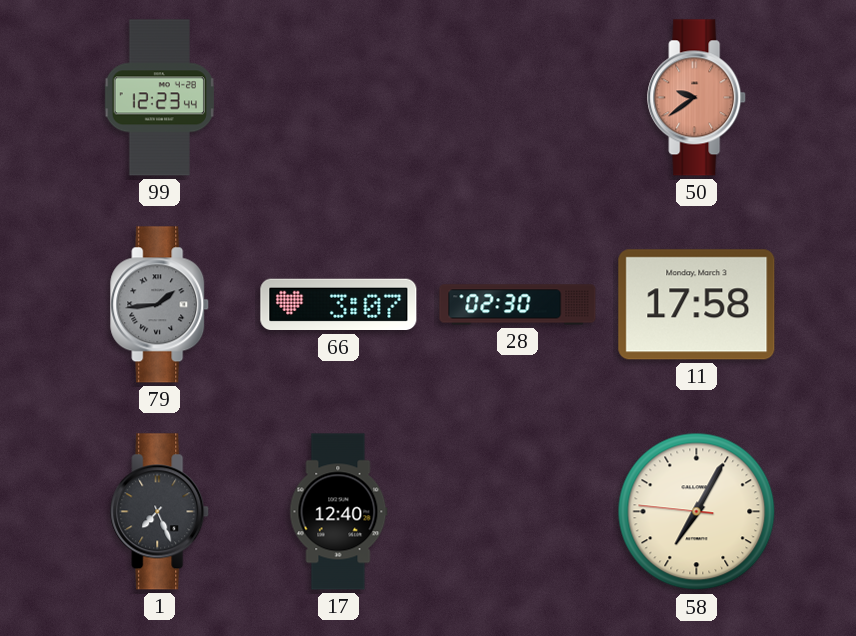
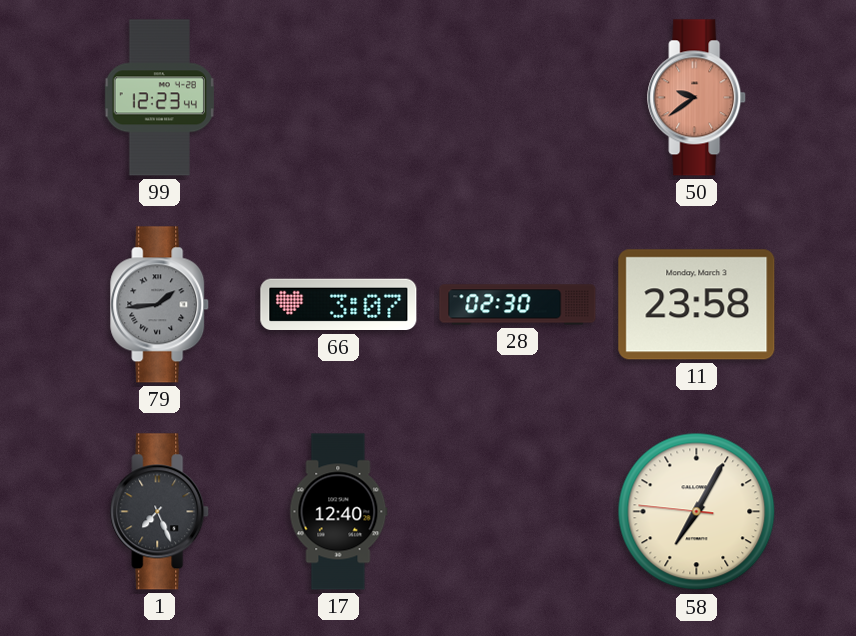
11: 17:58 -> 23:58
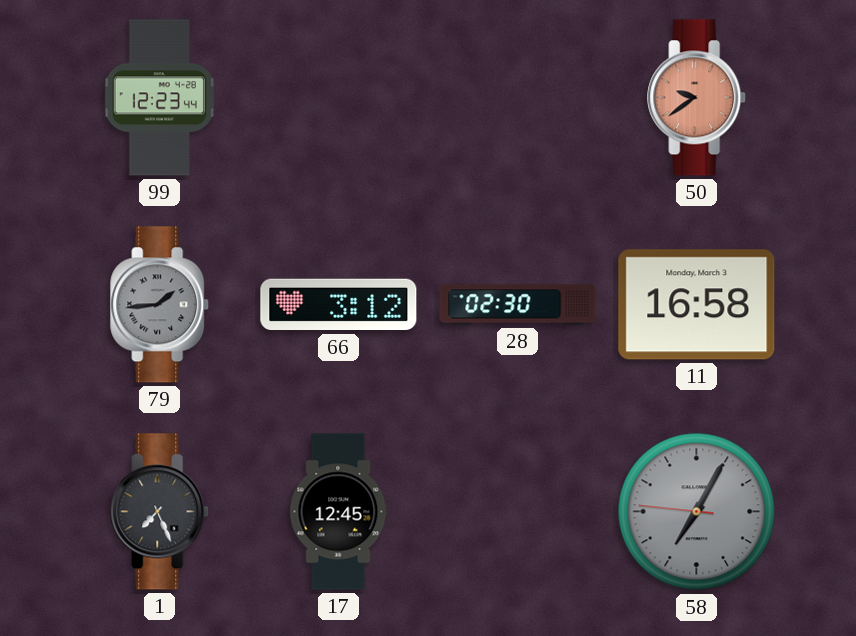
66: 3:07 -> 3:12
11: 23:58 -> 16:58
17: 12:40 -> 12:45
58 dial: cream -> grey
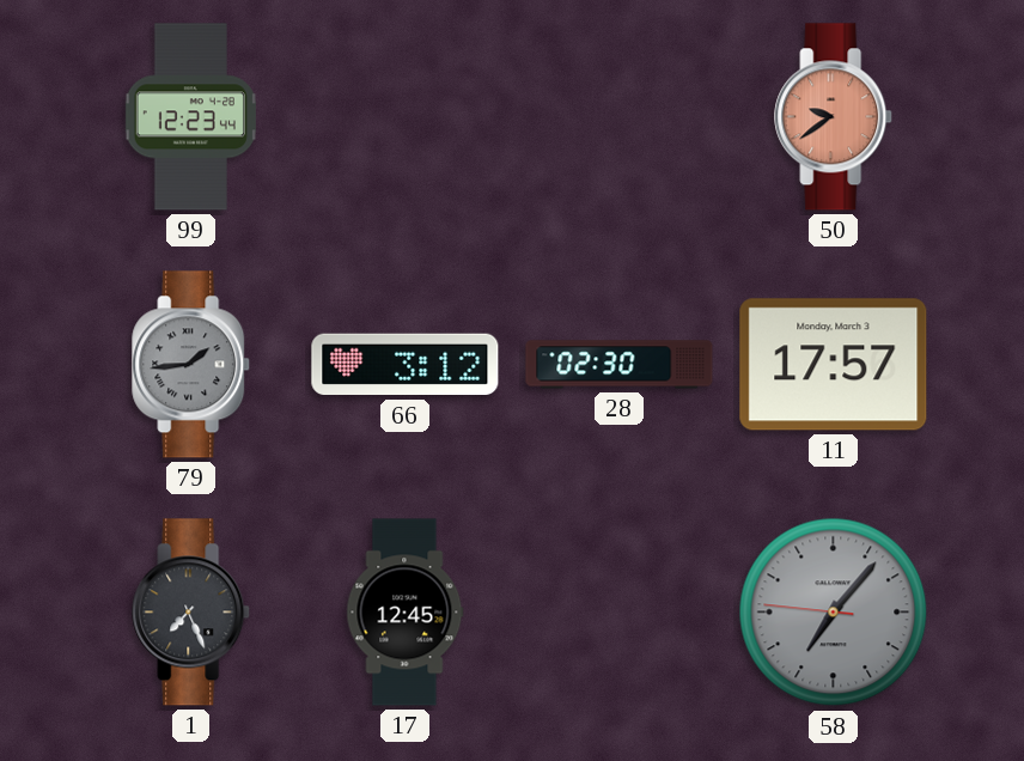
11: 16:58 -> 17:57
58: 7:04 -> 7:06
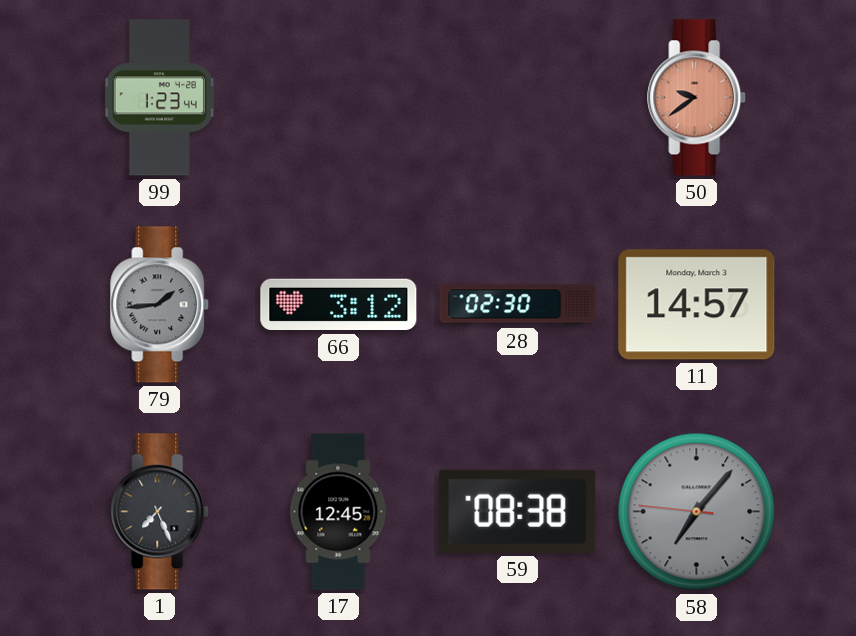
99: 12:23 -> 1:23
11: 17:57 -> 14:57
59: none -> 08:38
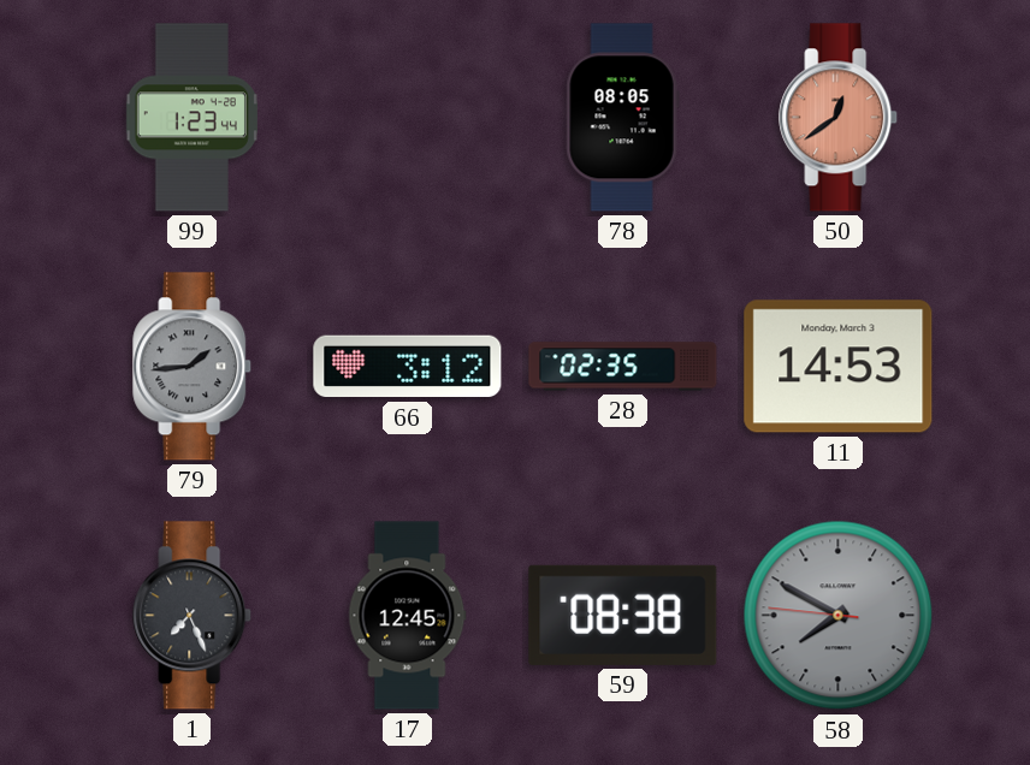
78: none -> 08:05
50: 9:39 -> 12:39
28: 02:30 -> 02:35
11: 14:57 -> 14:53
58: 7:06 -> 7:49
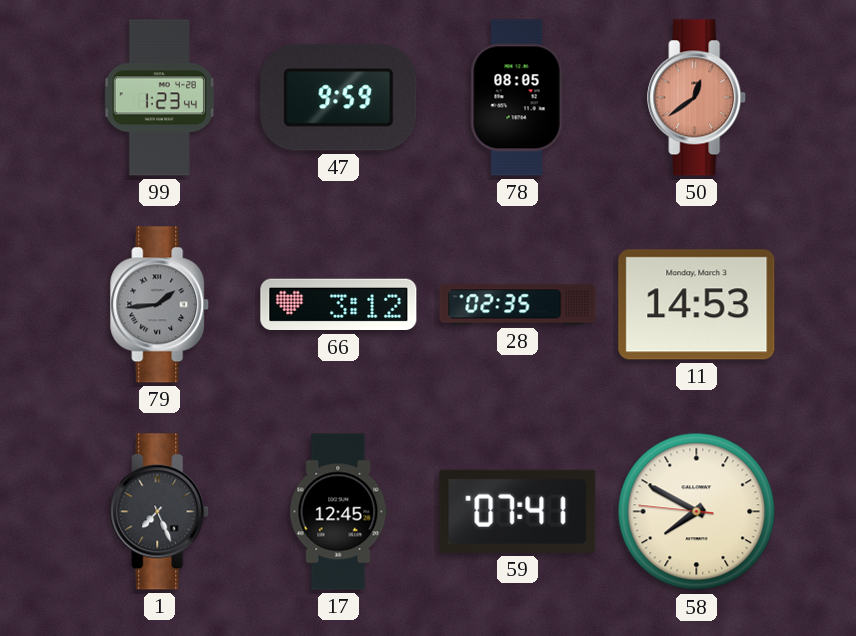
47: none -> 9:59
59: 08:38 -> 07:41
58 dial: grey -> cream
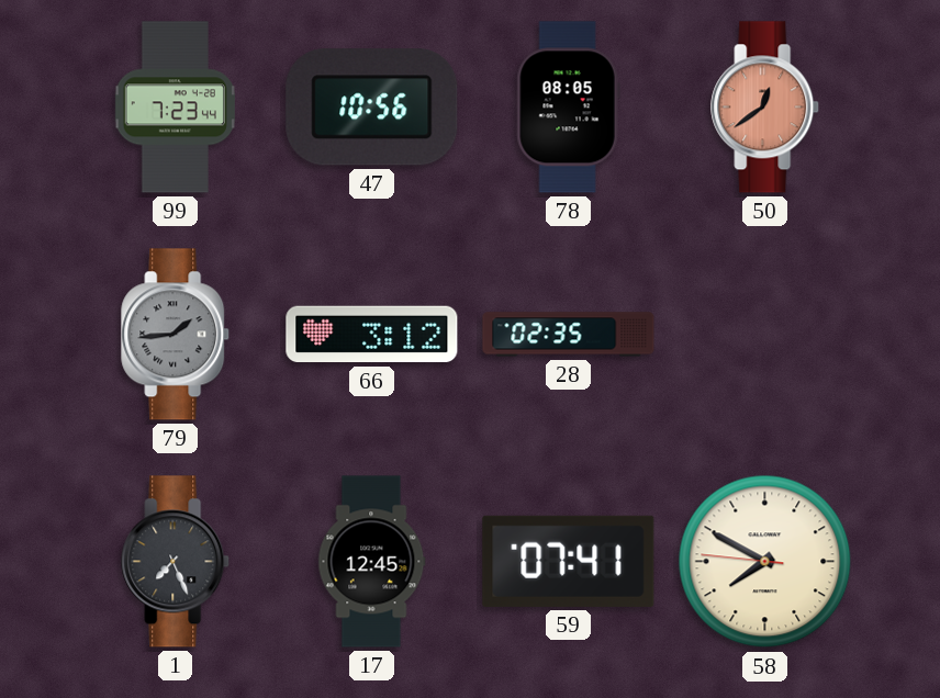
99: 1:23 -> 7:23
47: 9:59 -> 10:56
11: 14:53 -> none
